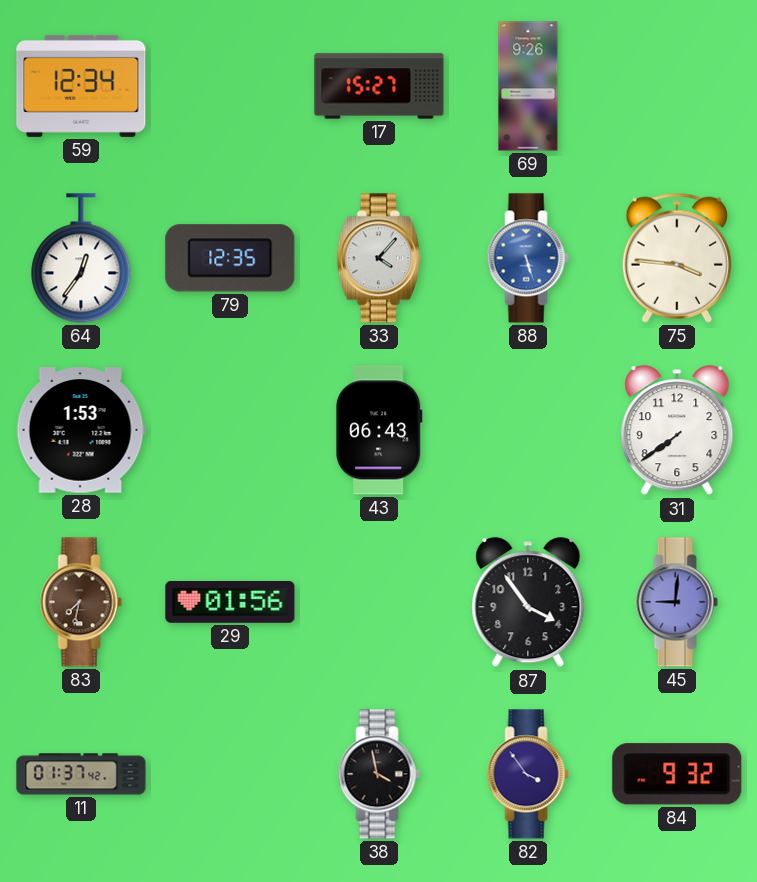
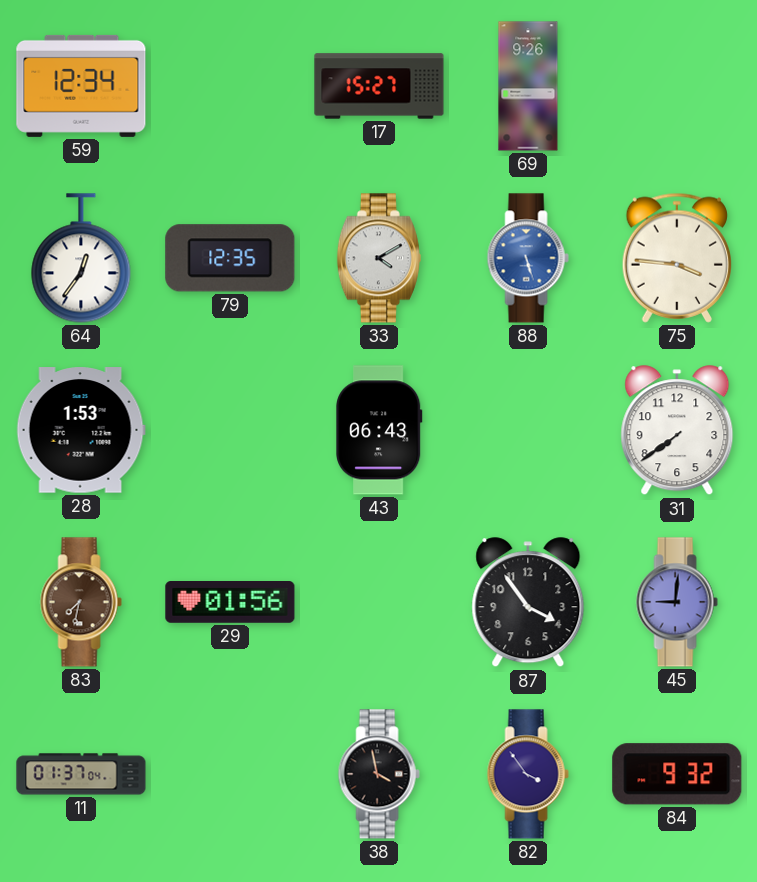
33: 4:07 -> 4:10
11: 01:37:42 -> 01:37:04
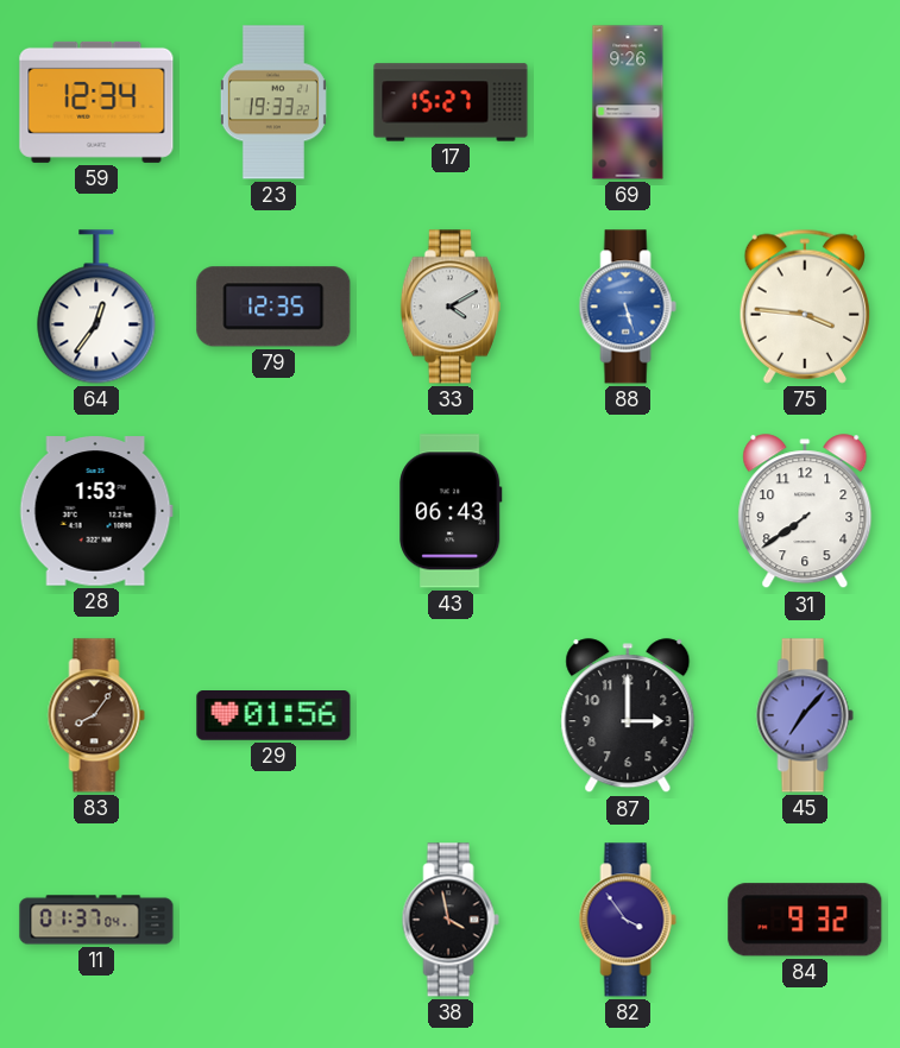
23: none -> 19:33
83: 7:32 -> 8:06
87: 3:54 -> 3:00
45: 9:01 -> 7:07
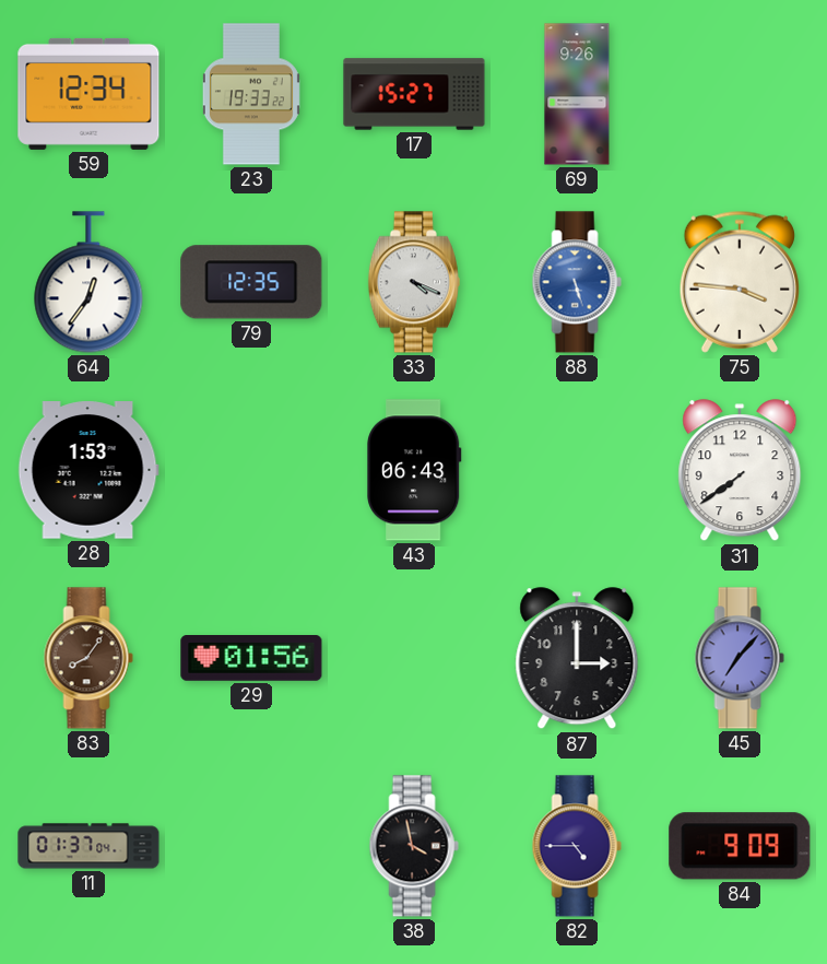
33: 4:10 -> 4:19
82: 3:54 -> 4:45
84: 9:32 -> 9:09
